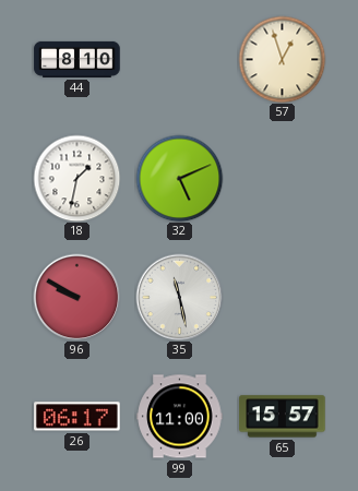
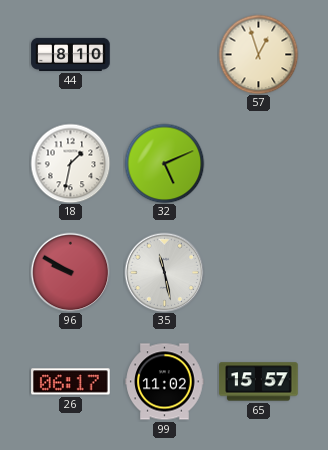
99: 11:00 -> 11:02
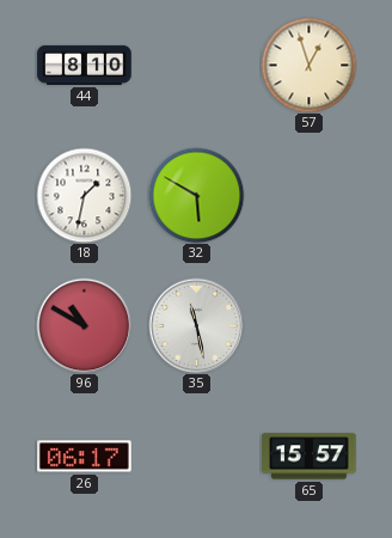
32: 5:11 -> 5:50
96: 9:50 -> 10:50
99: 11:02 -> none
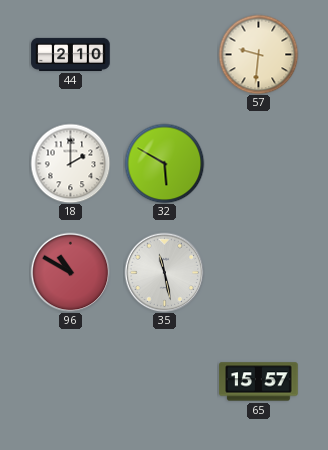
44: 8:10 -> 2:10
57: 12:57 -> 9:31
18: 1:32 -> 2:00
26: 06:17 -> none
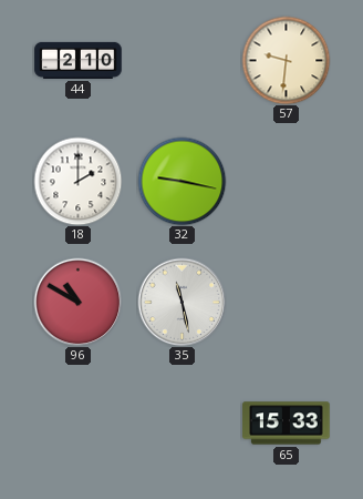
32: 5:50 -> 9:17
65: 15:57 -> 15:33
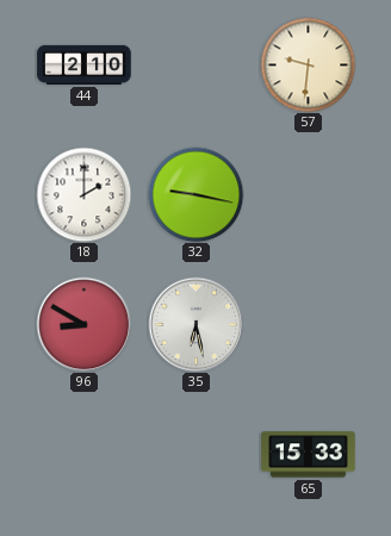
96: 10:50 -> 8:50
35: 11:28 -> 6:28
